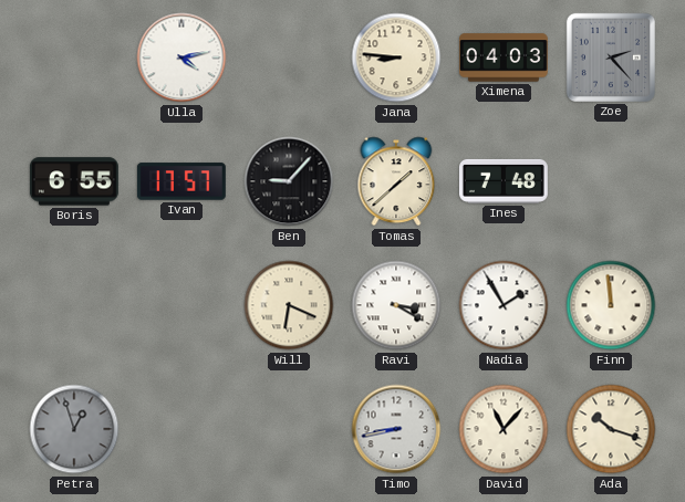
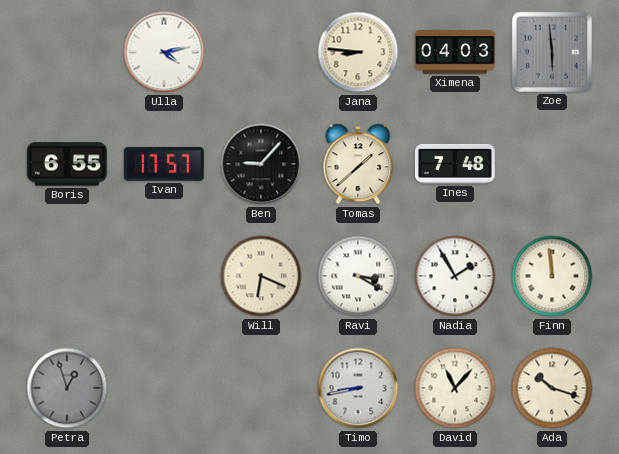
Zoe: 2:23 -> 5:59
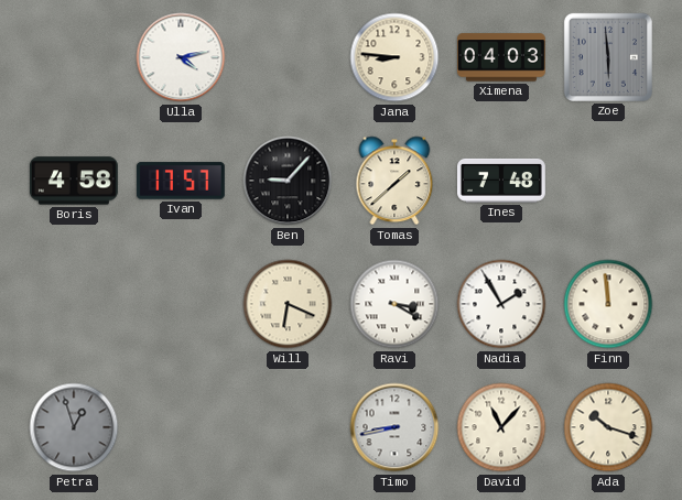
Boris: 6:55 -> 4:58
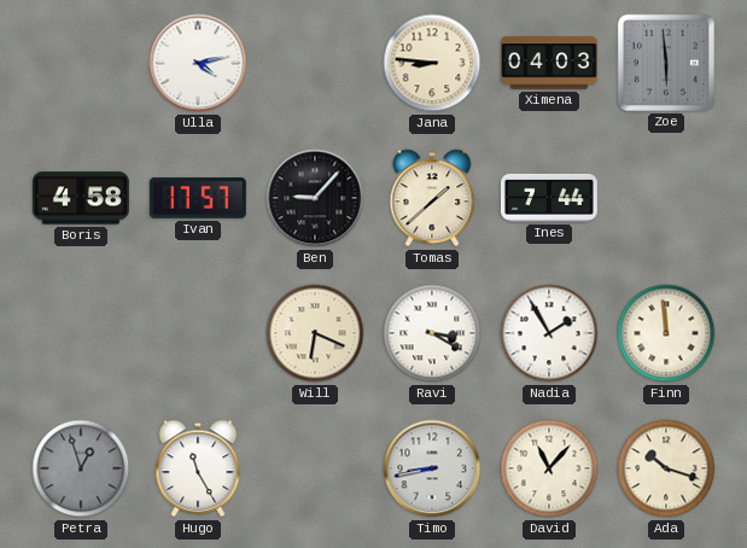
Ines: 7:48 -> 7:44
Hugo: none -> 11:25
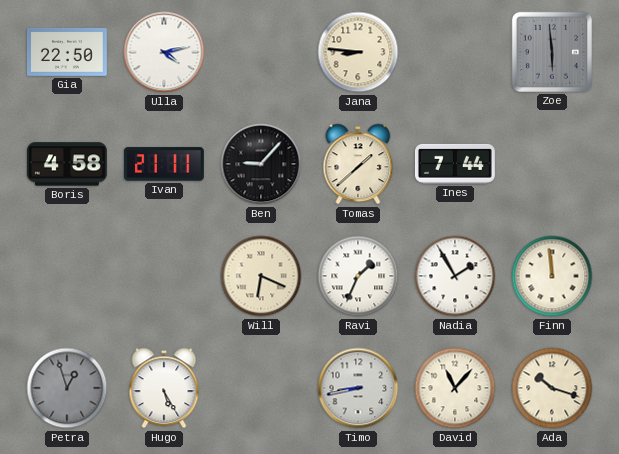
Gia: none -> 22:50
Ximena: 04:03 -> none
Ivan: 17:57 -> 21:11
Ravi: 3:20 -> 1:34
Hugo: 11:25 -> 5:25
